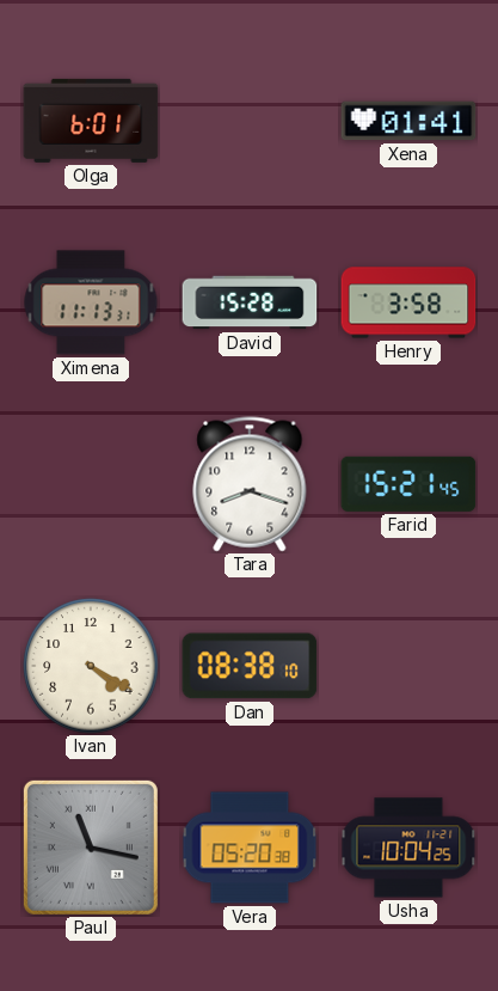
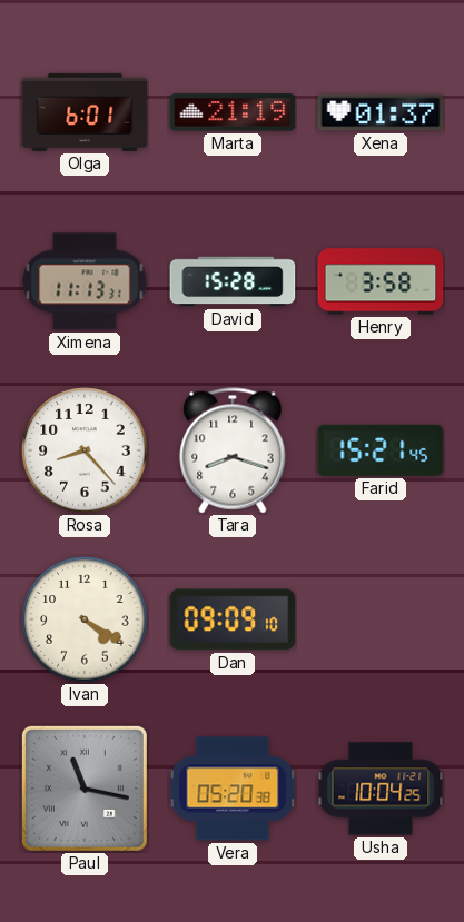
Marta: none -> 21:19
Xena: 01:41 -> 01:37
Rosa: none -> 8:23
Dan: 08:38 -> 09:09
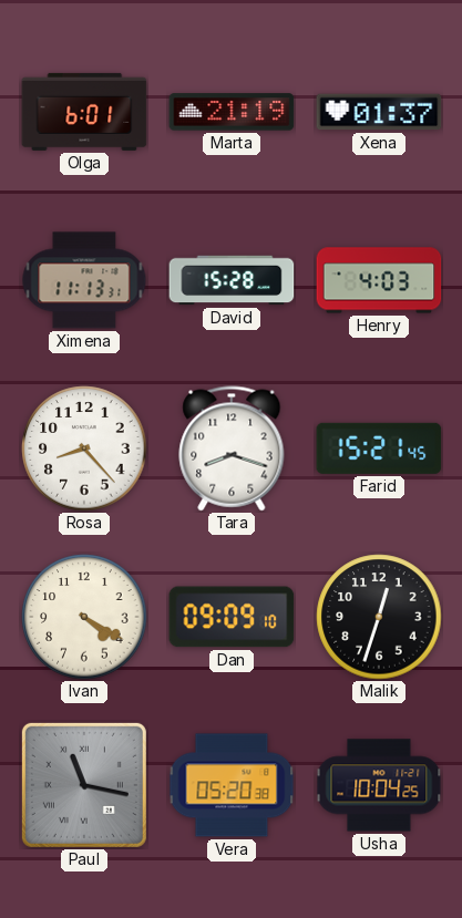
Henry: 3:58 -> 4:03
Malik: none -> 12:33
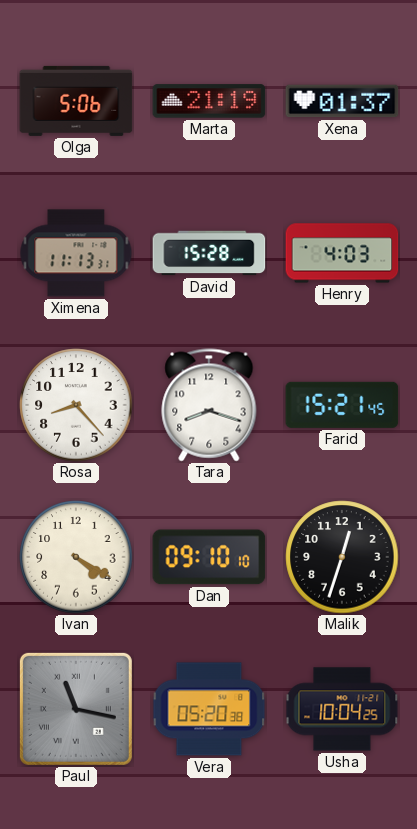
Olga: 6:01 -> 5:06
Dan: 09:09 -> 09:10
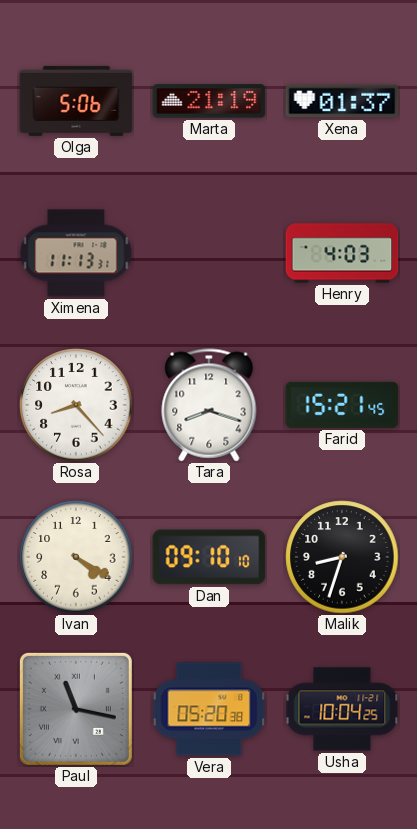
David: 15:28 -> none
Malik: 12:33 -> 8:33
